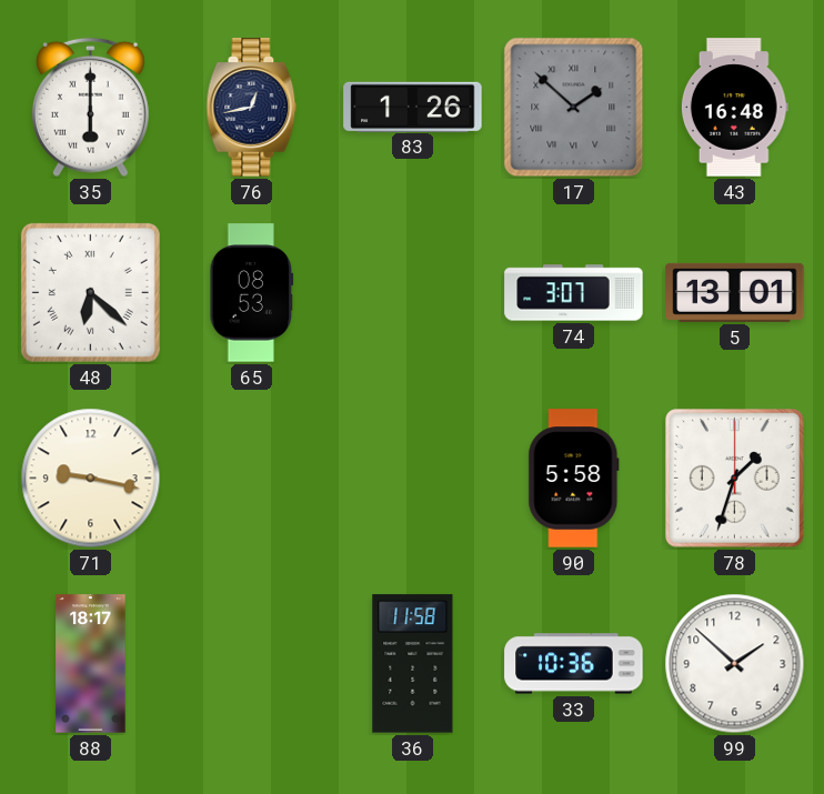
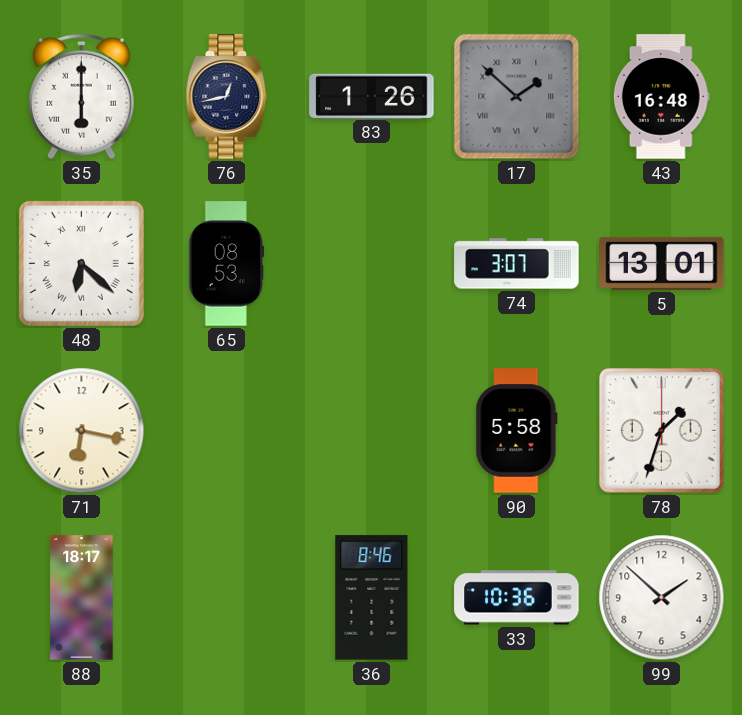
71: 9:17 -> 6:17
36: 11:58 -> 8:46
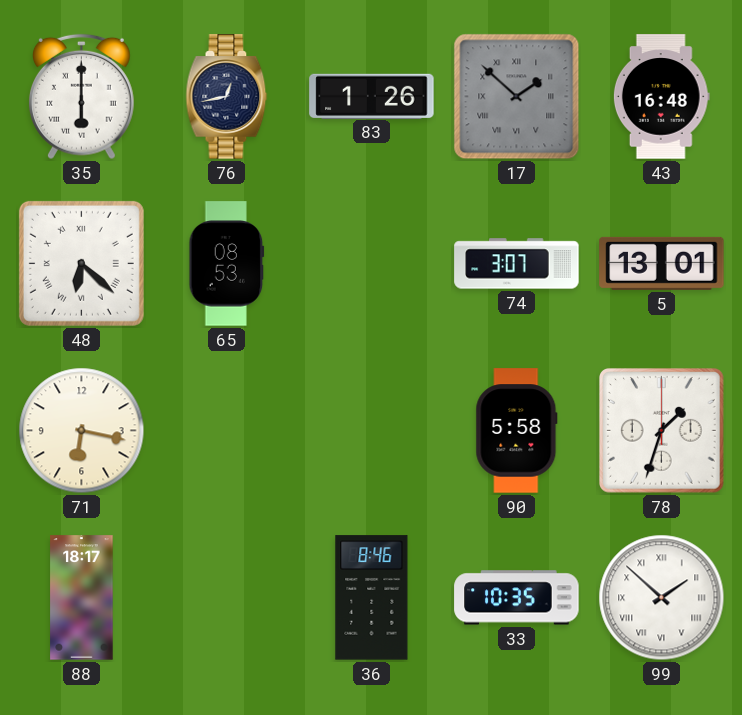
33: 10:36 -> 10:35
99 numerals: Arabic -> Roman
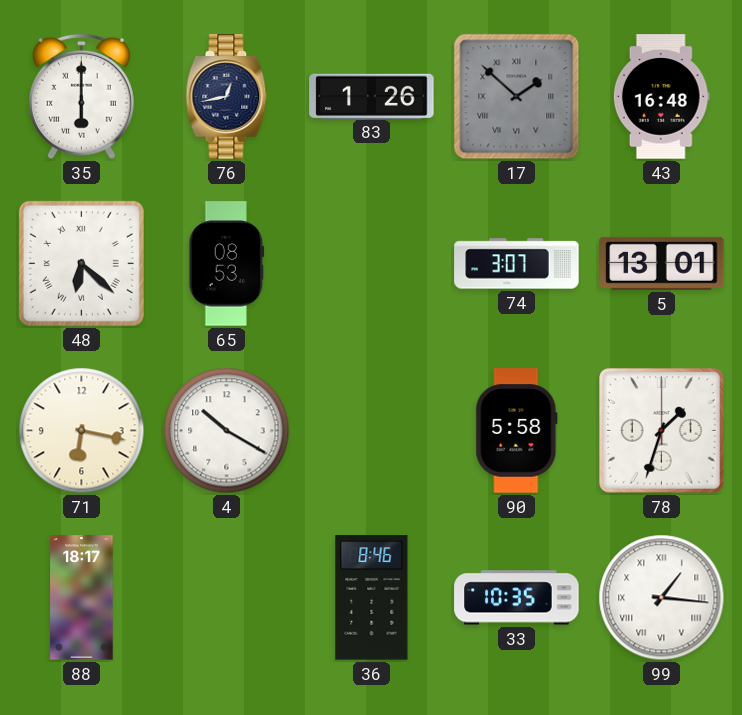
4: none -> 10:20
99: 1:52 -> 1:16
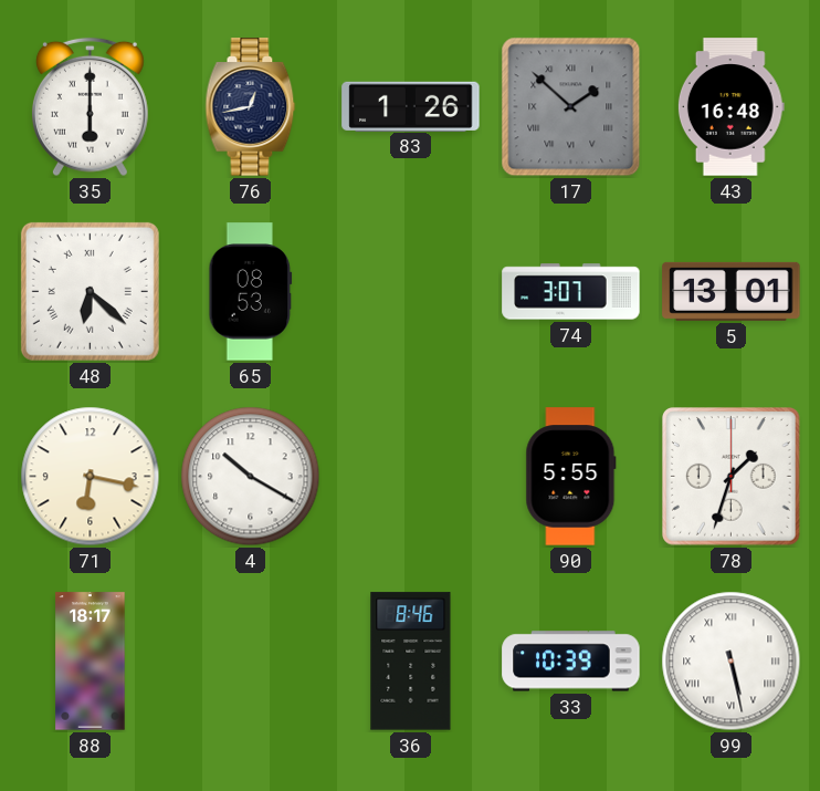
90: 5:58 -> 5:55
33: 10:35 -> 10:39
99: 1:16 -> 5:28
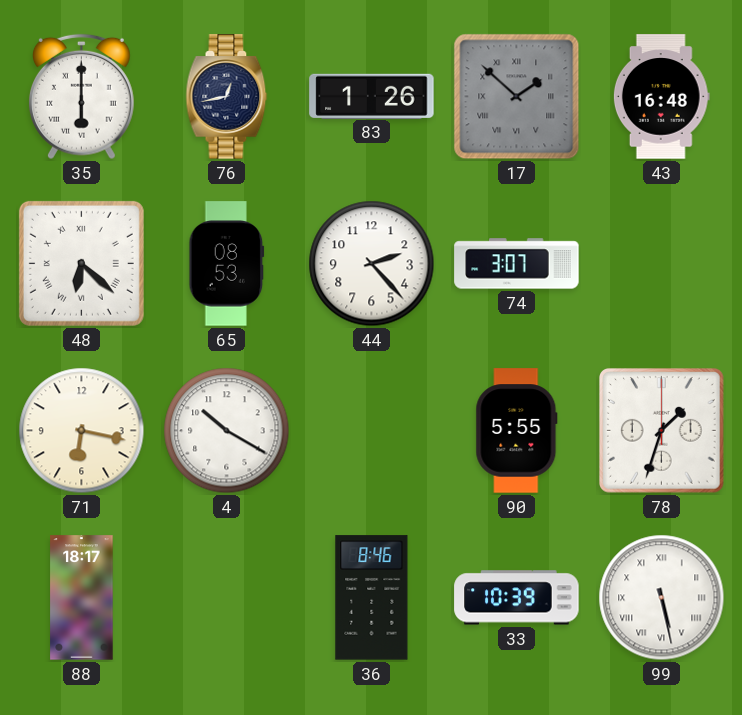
44: none -> 2:23
5: 13:01 -> none
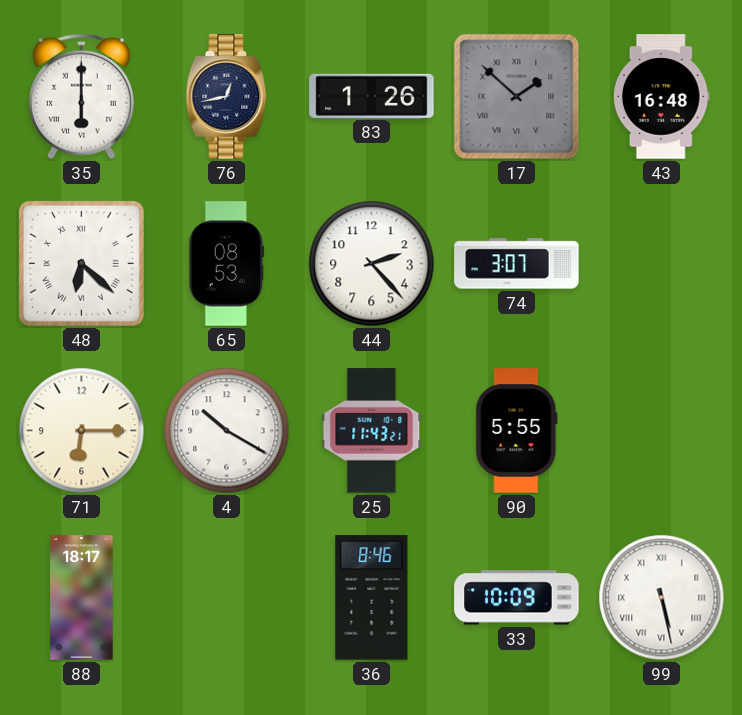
71: 6:17 -> 6:15
25: none -> 11:43
78: 1:33 -> none
33: 10:39 -> 10:09
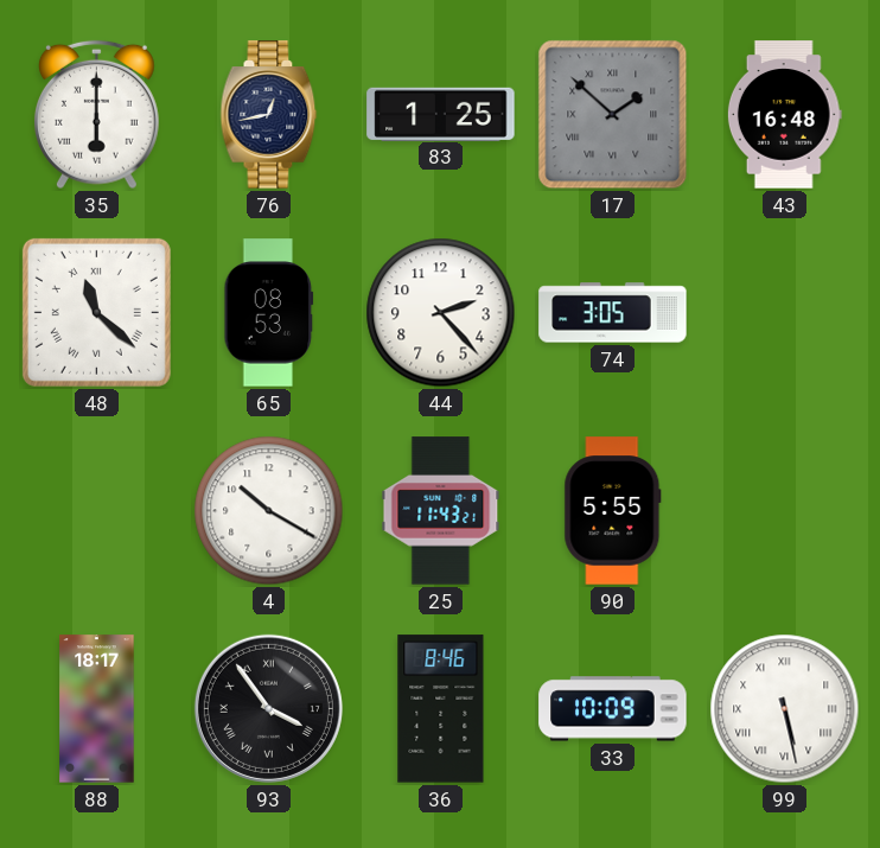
83: 1:26 -> 1:25
48: 6:22 -> 11:22
74: 3:07 -> 3:05
71: 6:15 -> none
93: none -> 3:54
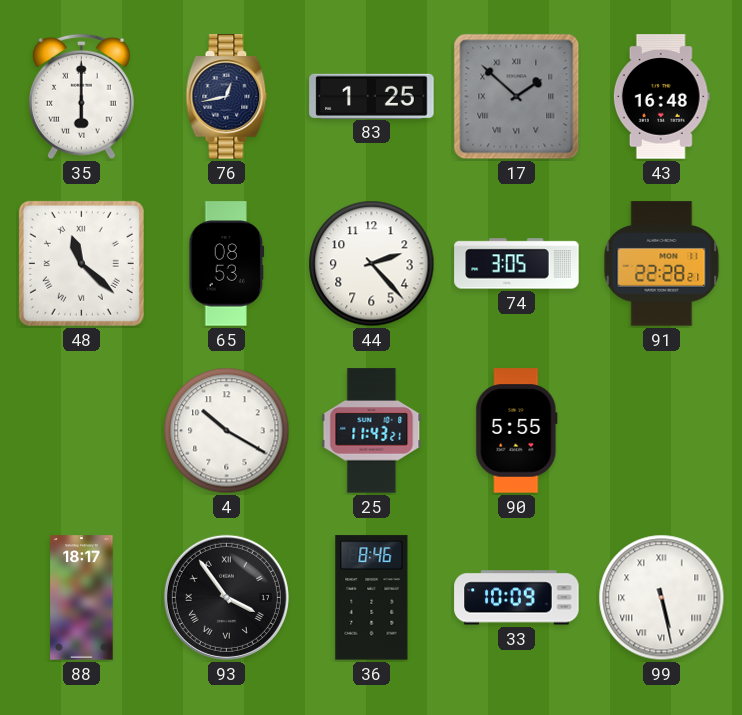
91: none -> 22:28
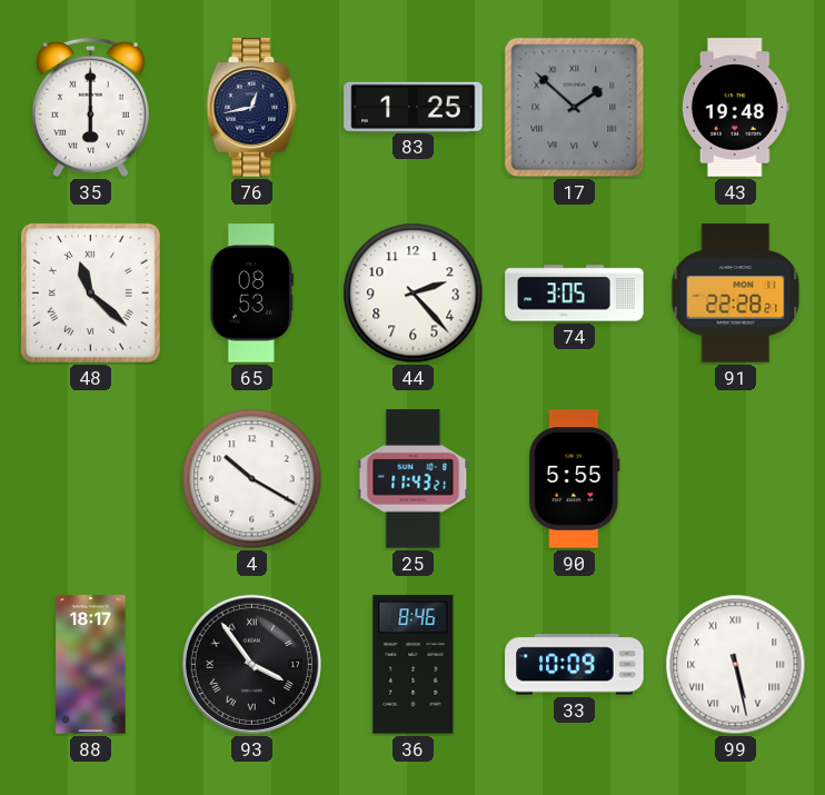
43: 16:48 -> 19:48
